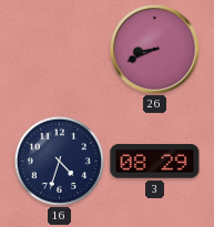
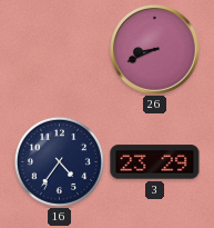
16: 4:33 -> 4:36
3: 08:29 -> 23:29
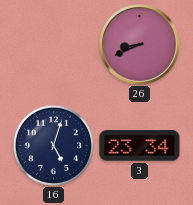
16: 4:36 -> 5:03
3: 23:29 -> 23:34
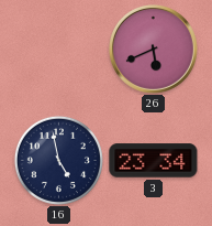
26: 8:41 -> 5:41
16: 5:03 -> 4:58
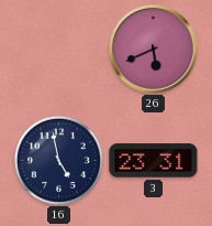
3: 23:34 -> 23:31
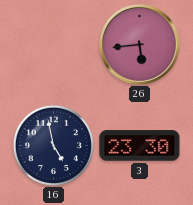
26: 5:41 -> 5:44
3: 23:31 -> 23:30
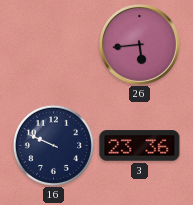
16: 4:58 -> 9:49
3: 23:30 -> 23:36
